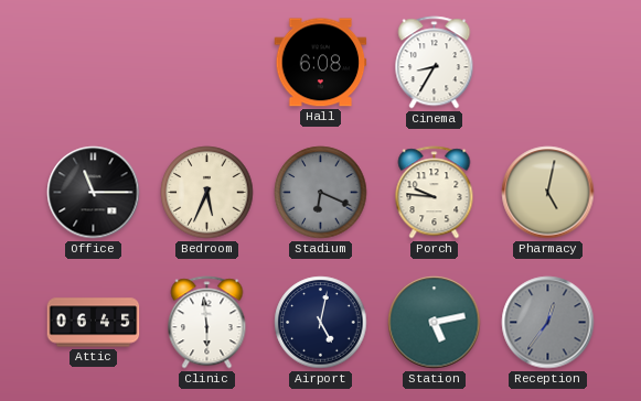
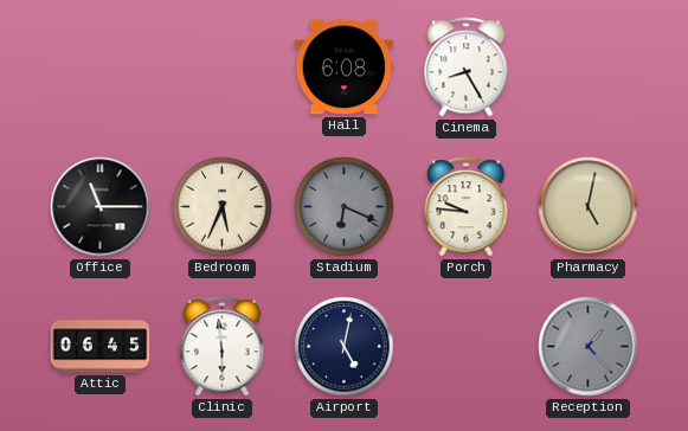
Cinema: 8:35 -> 8:25
Station: 5:13 -> none
Reception: 12:36 -> 1:23
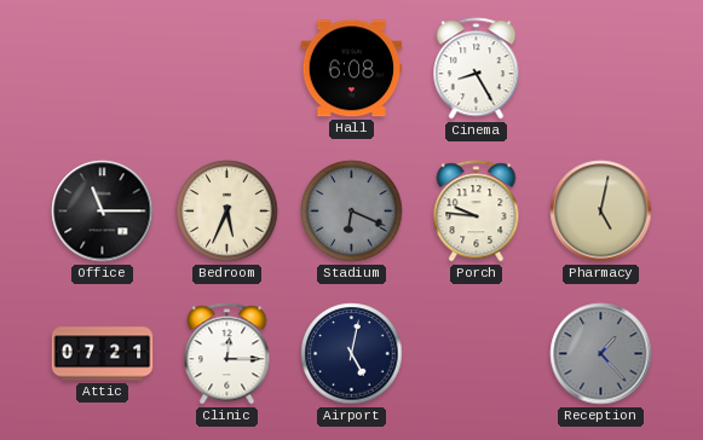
Attic: 06:45 -> 07:21
Clinic: 5:59 -> 12:15
